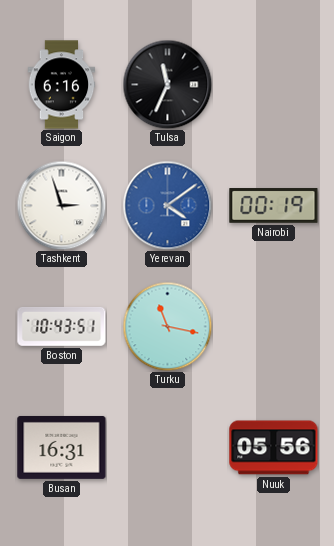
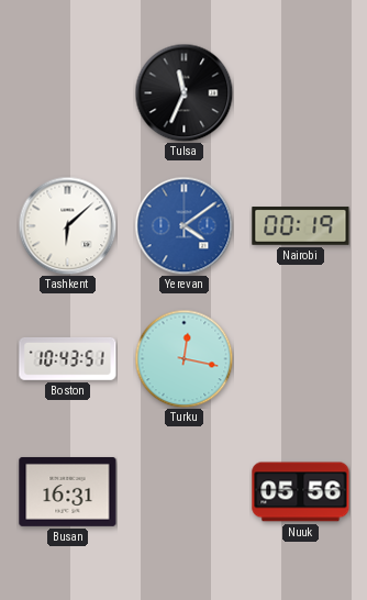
Saigon: 6:16 -> none
Tashkent: 2:57 -> 6:08
Turku: 11:17 -> 12:17
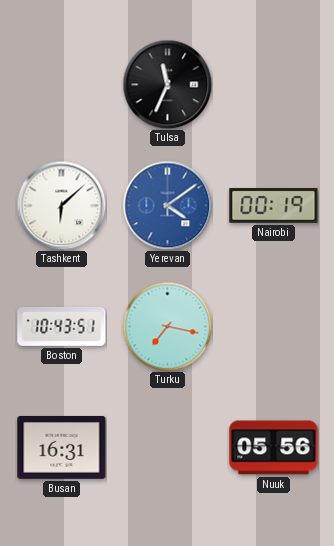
Turku: 12:17 -> 7:17
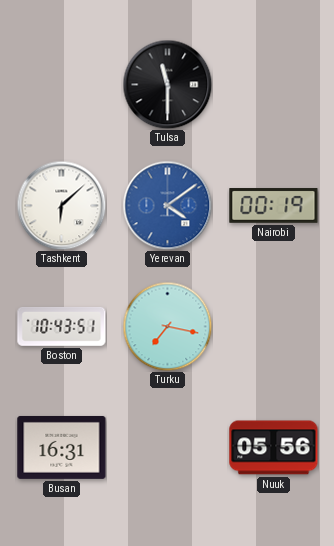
Tulsa: 11:34 -> 11:30
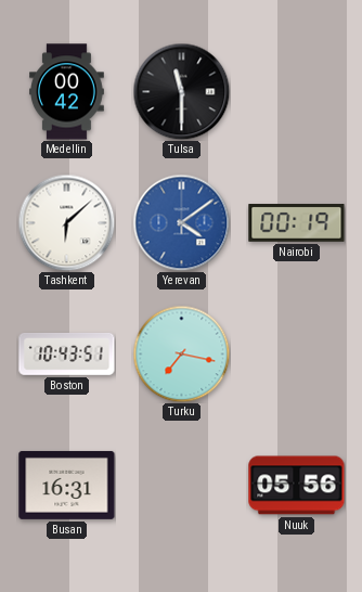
Medellin: none -> 00:42
